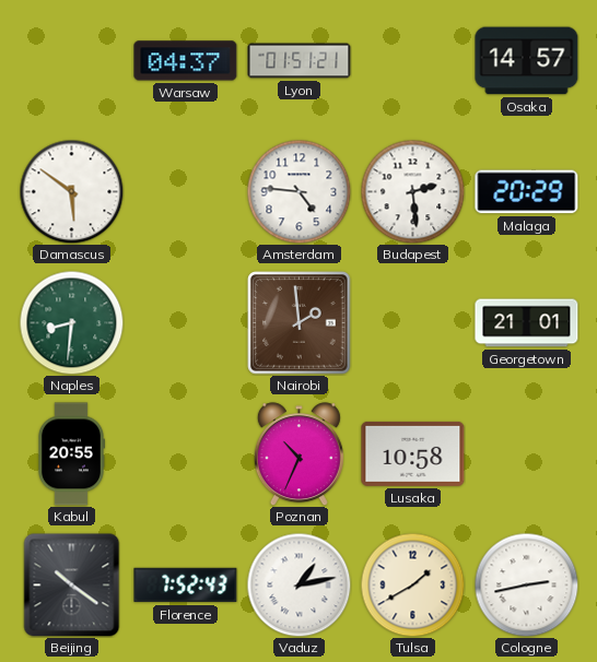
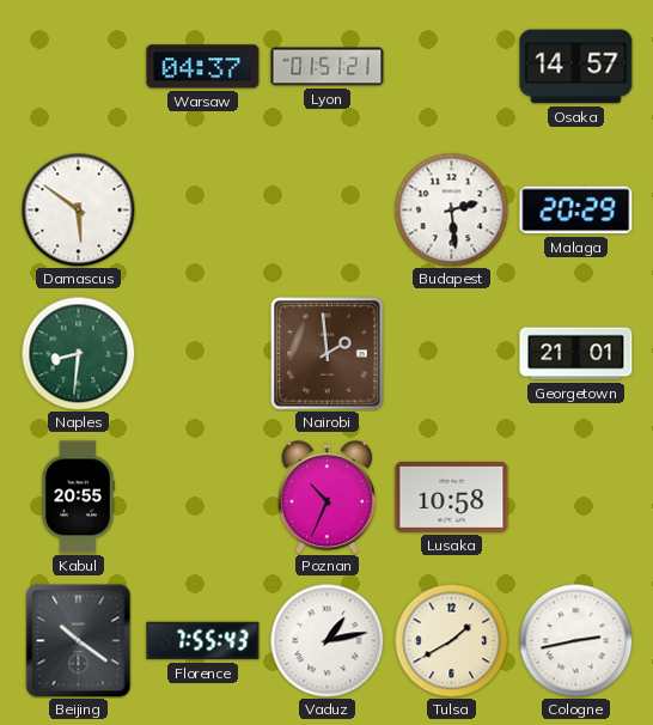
Amsterdam: 4:46 -> none
Florence: 7:52 -> 7:55
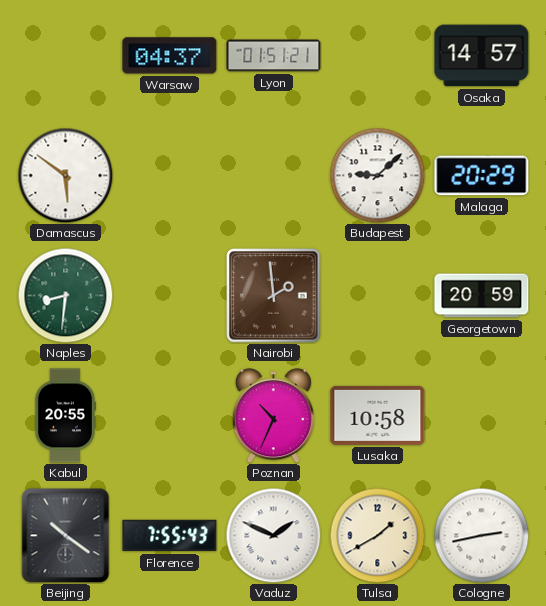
Budapest: 2:29 -> 9:08
Georgetown: 21:01 -> 20:59
Vaduz: 1:13 -> 1:49
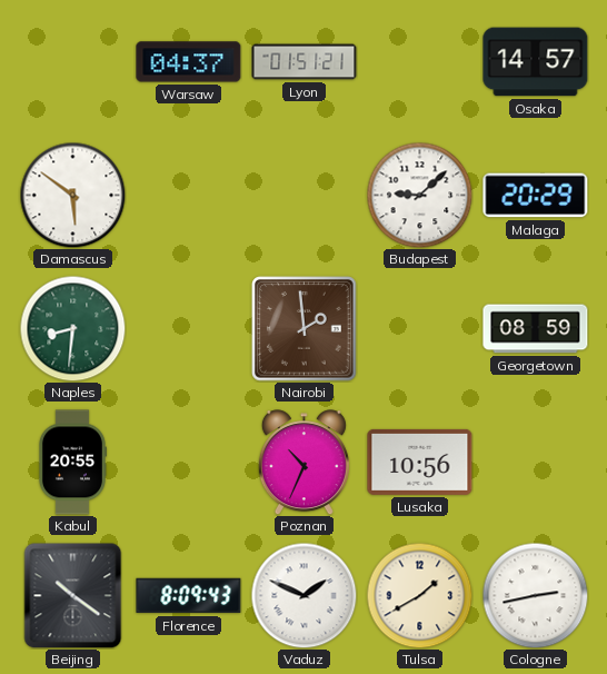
Georgetown: 20:59 -> 08:59
Lusaka: 10:58 -> 10:56
Florence: 7:55 -> 8:09
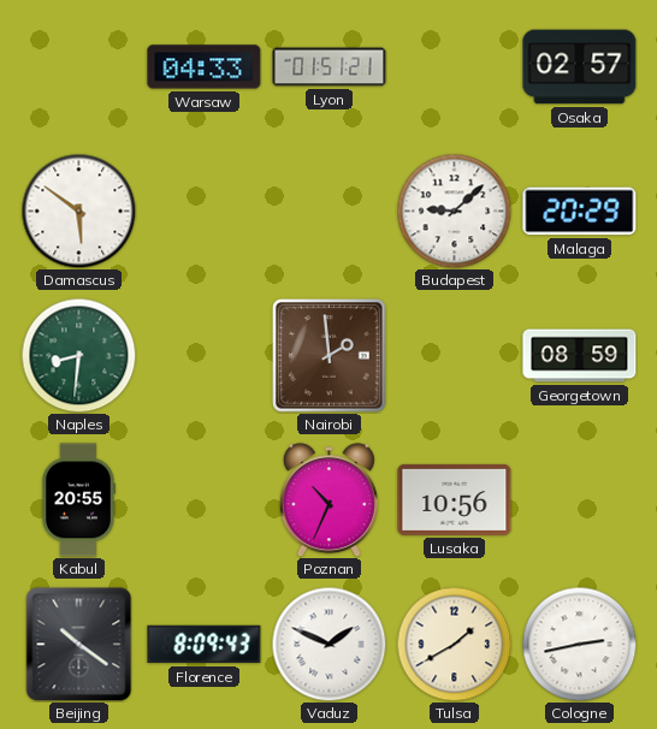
Warsaw: 04:37 -> 04:33
Osaka: 14:57 -> 02:57
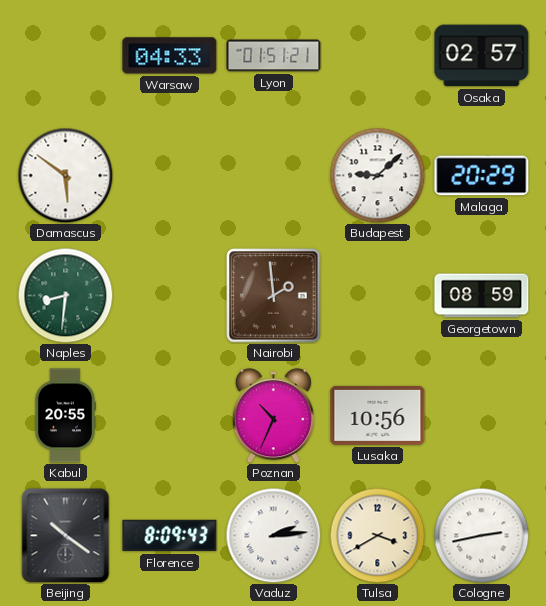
Vaduz: 1:49 -> 2:14
Tulsa: 1:40 -> 3:40
